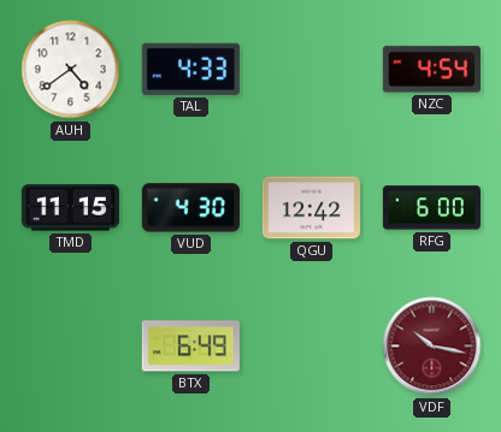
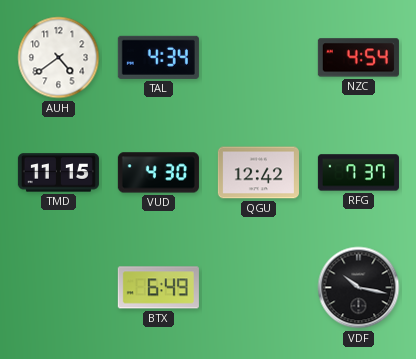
TAL: 4:33 -> 4:34
RFG: 6:00 -> 7:37
VDF dial: burgundy -> black
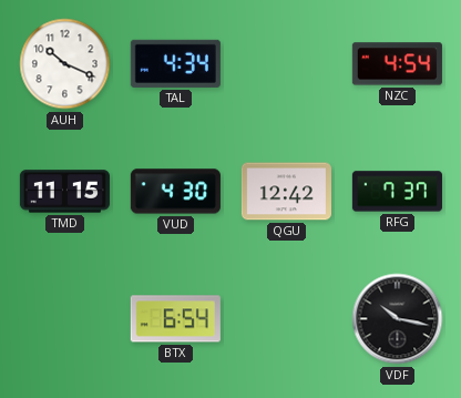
AUH: 4:39 -> 10:19
BTX: 6:49 -> 6:54
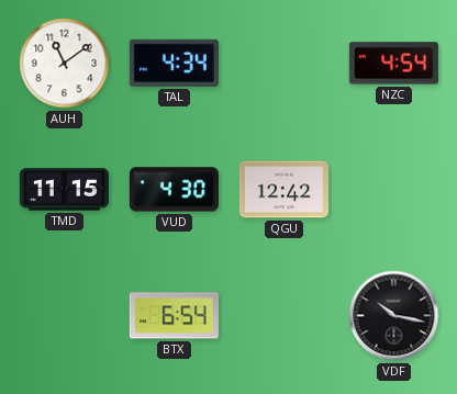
AUH: 10:19 -> 11:09
RFG: 7:37 -> none
